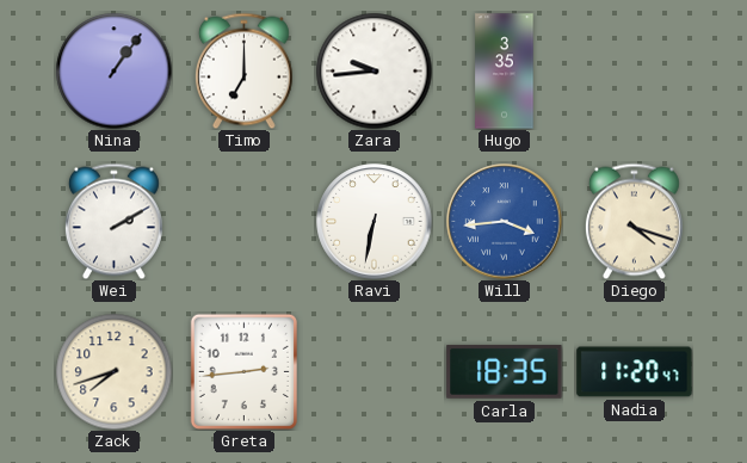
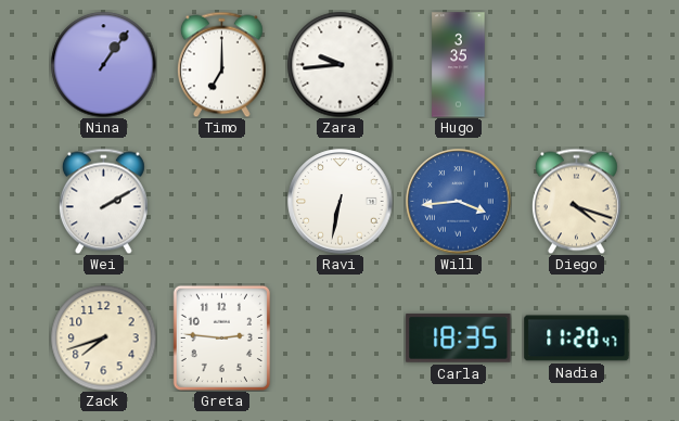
Greta: 2:44 -> 2:46
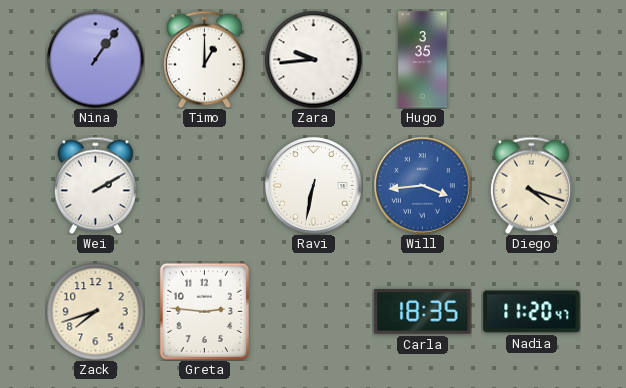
Timo: 7:00 -> 1:00
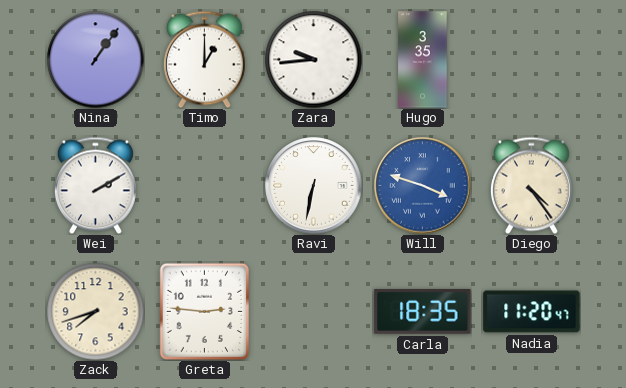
Will: 3:44 -> 3:48
Diego: 4:18 -> 4:24
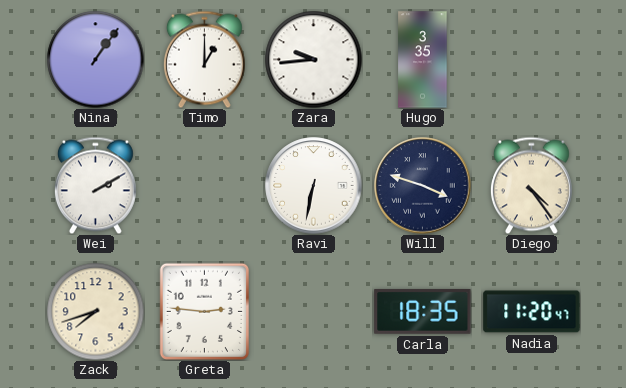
Will dial: blue -> navy
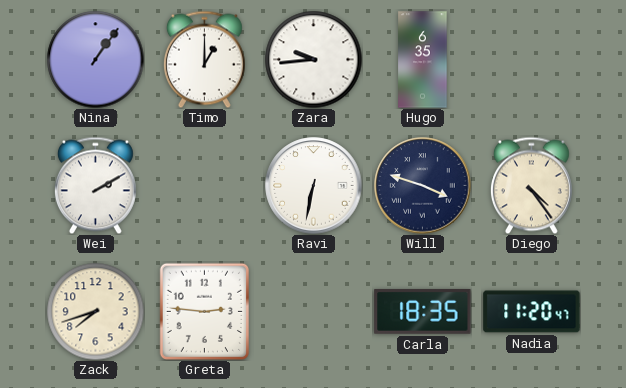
Hugo: 3:35 -> 6:35
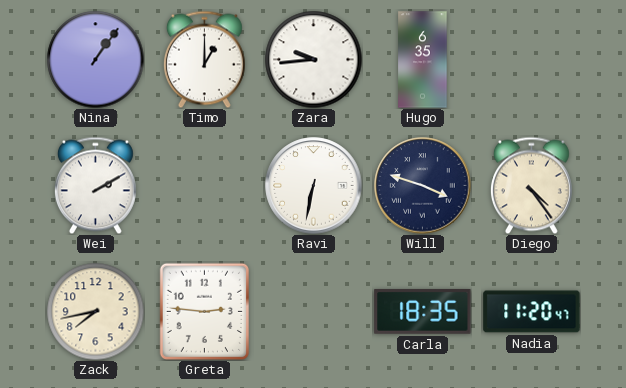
Zack: 7:42 -> 7:43
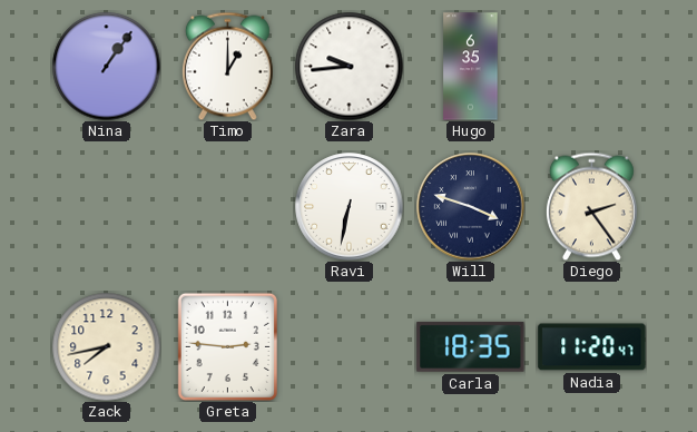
Wei: 2:10 -> none
Diego: 4:24 -> 2:24
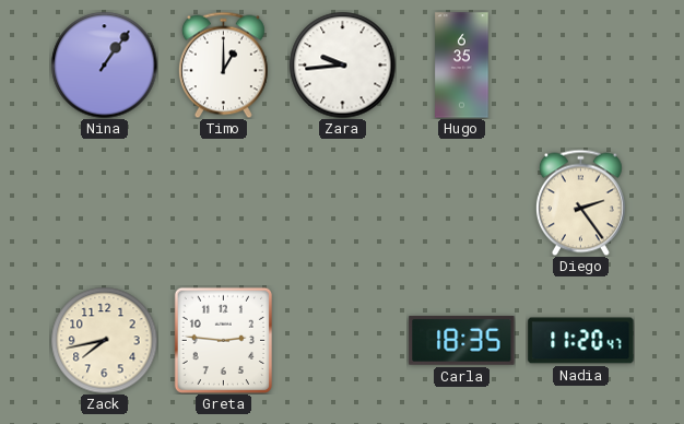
Ravi: 6:32 -> none
Will: 3:48 -> none
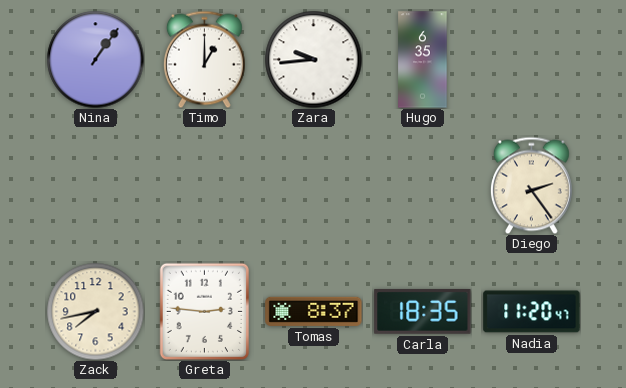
Tomas: none -> 8:37
